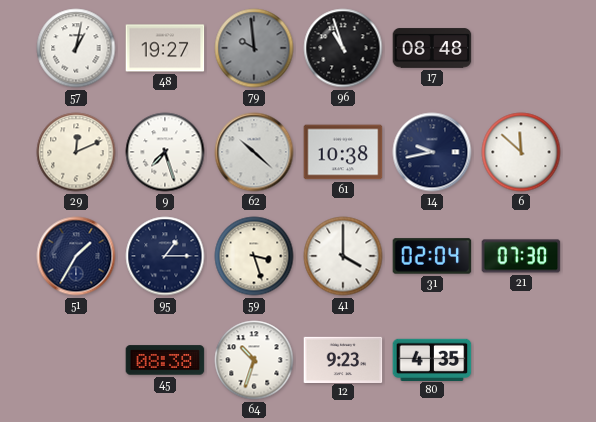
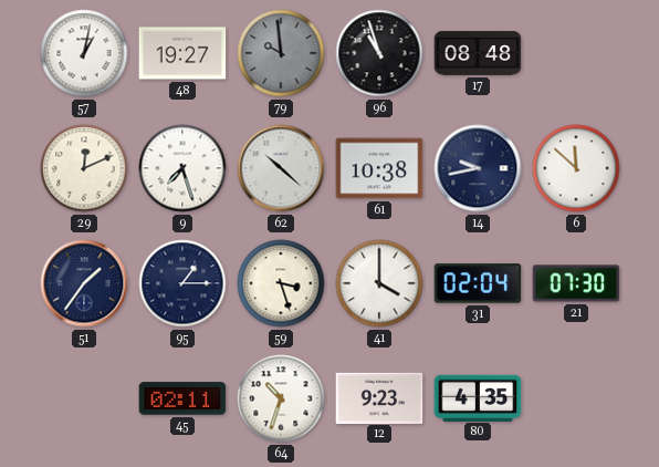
51: 1:35 -> 1:36
45: 08:38 -> 02:11
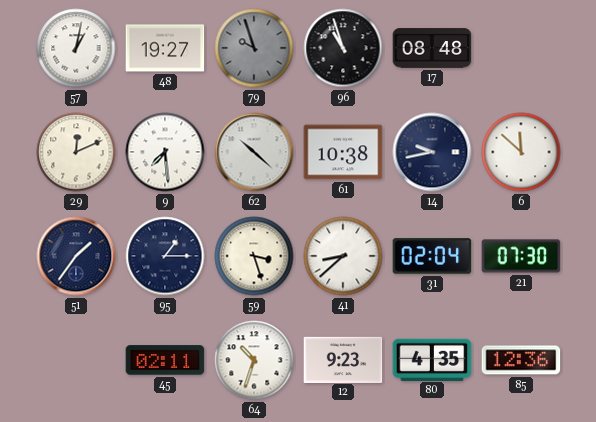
79: 9:59 -> 9:57
9: 7:27 -> 7:29
41: 4:00 -> 8:38
85: none -> 12:36
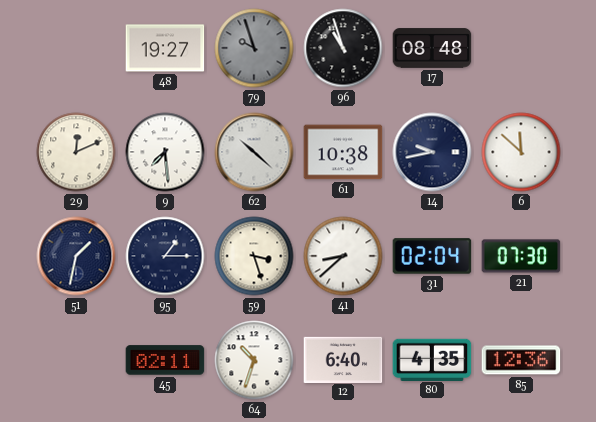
57: 1:02 -> none
51: 1:36 -> 1:32
12: 9:23 -> 6:40
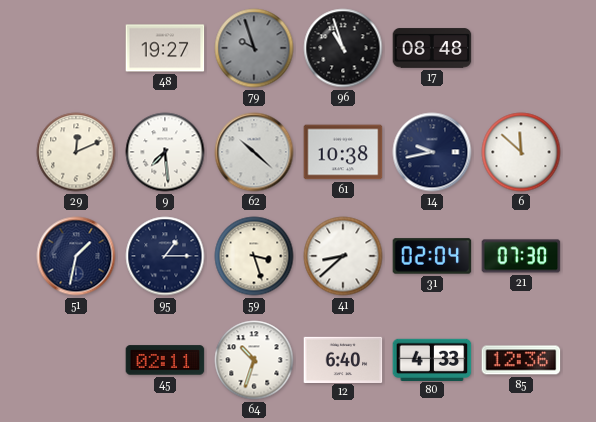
80: 4:35 -> 4:33
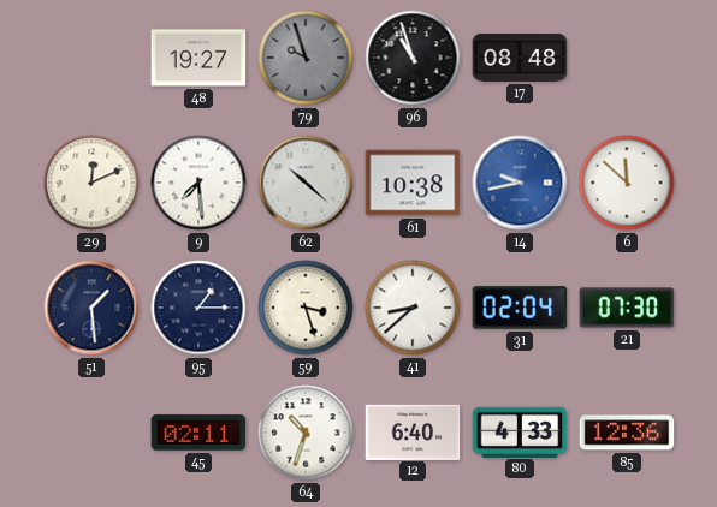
14 dial: navy -> blue
51: 1:32 -> 1:29
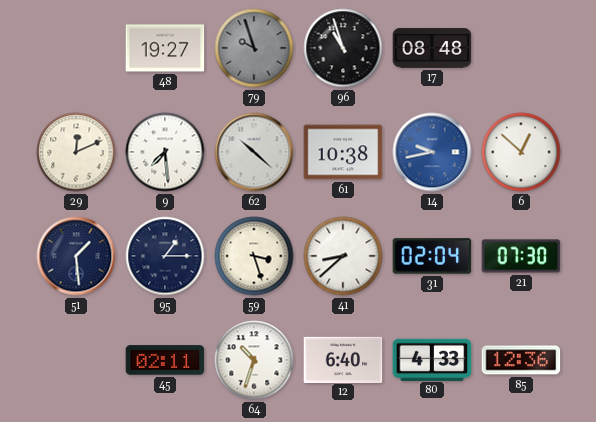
6: 11:52 -> 12:52
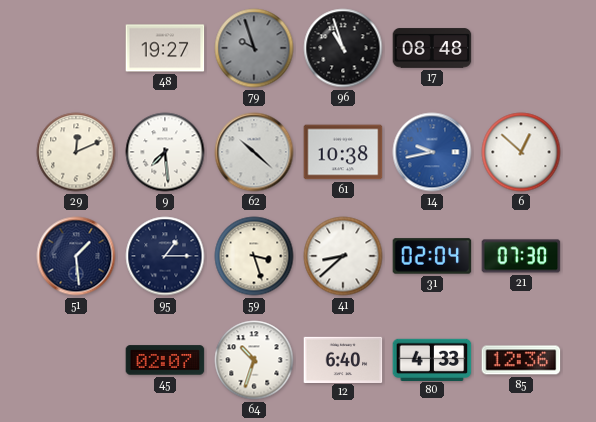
45: 02:11 -> 02:07
